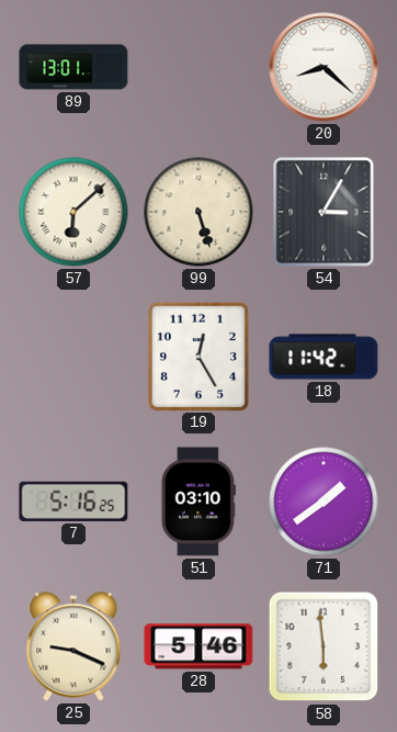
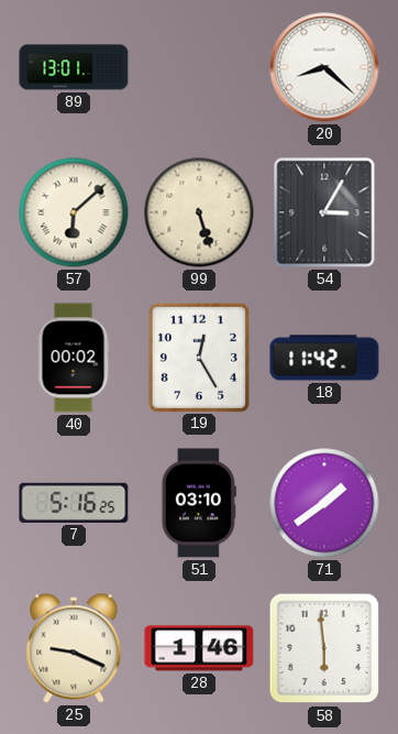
40: none -> 00:02
28: 5:46 -> 1:46
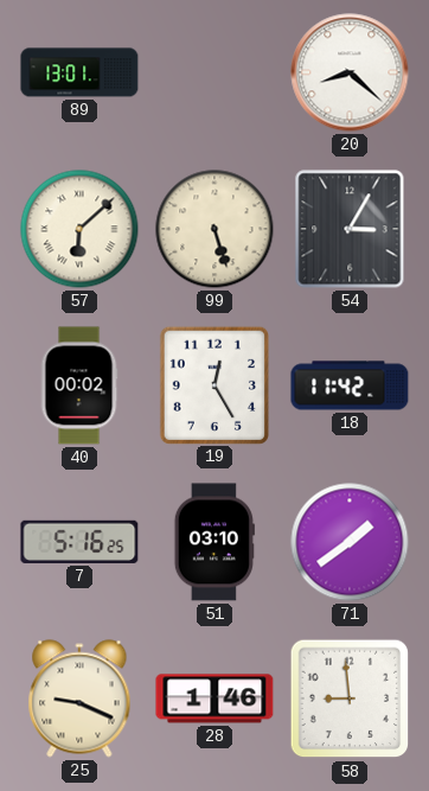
58: 5:59 -> 8:59
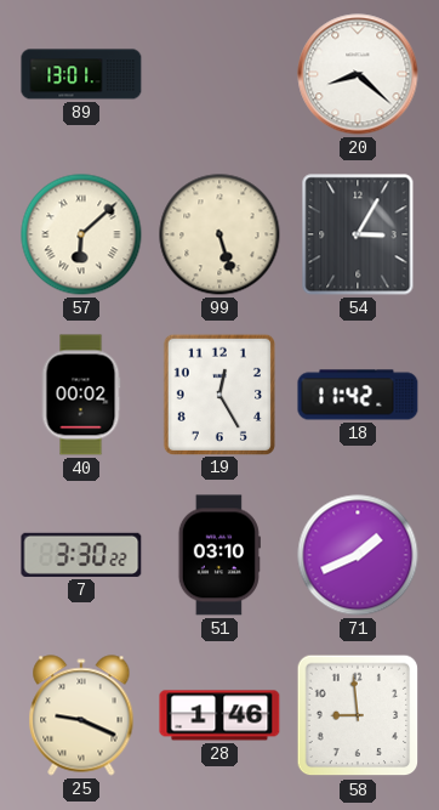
7: 5:16 -> 3:30
71: 1:39 -> 1:41
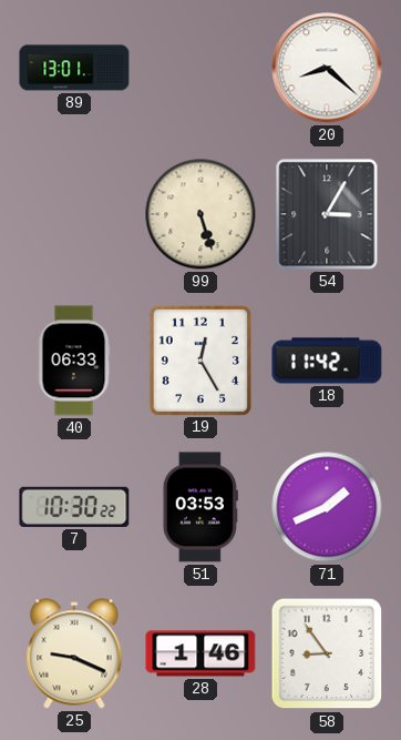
57: 6:08 -> none
40: 00:02 -> 06:33
7: 3:30 -> 10:30
51: 03:10 -> 03:53
58: 8:59 -> 8:54
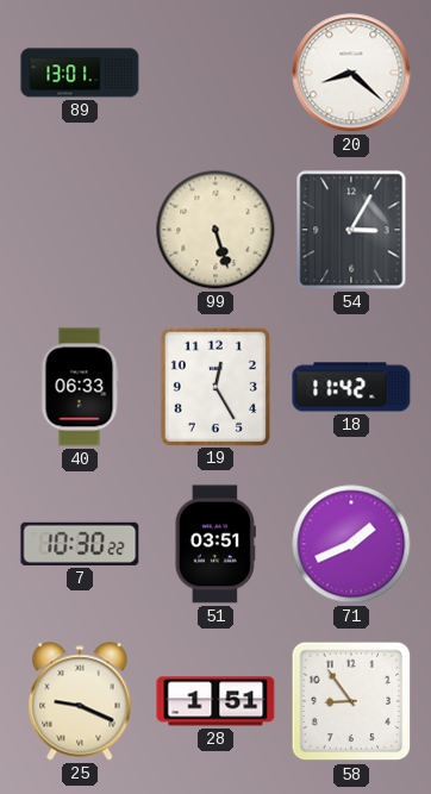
51: 03:53 -> 03:51
28: 1:46 -> 1:51
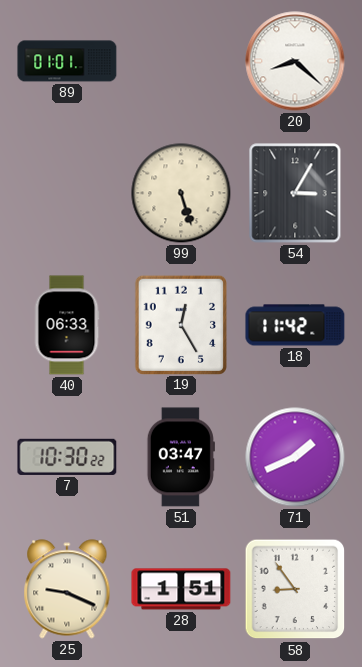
89: 13:01 -> 01:01
51: 03:51 -> 03:47
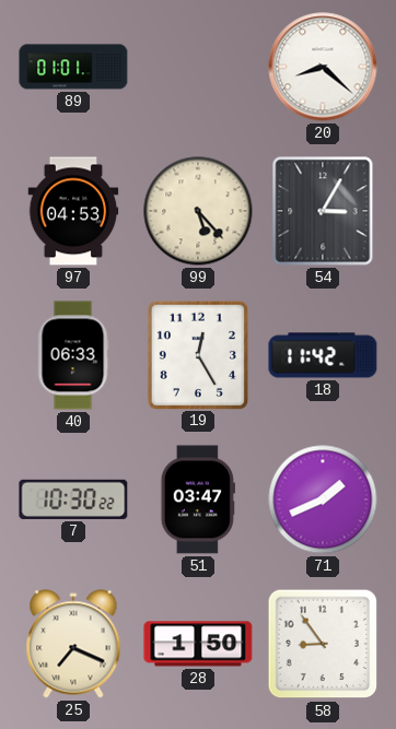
97: none -> 04:53
99: 5:27 -> 5:23
25: 9:19 -> 7:19
28: 1:51 -> 1:50
